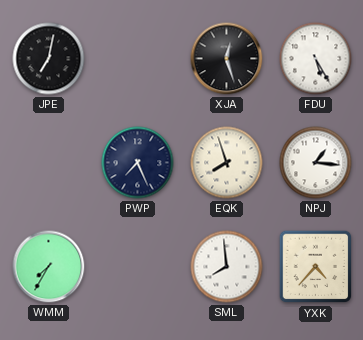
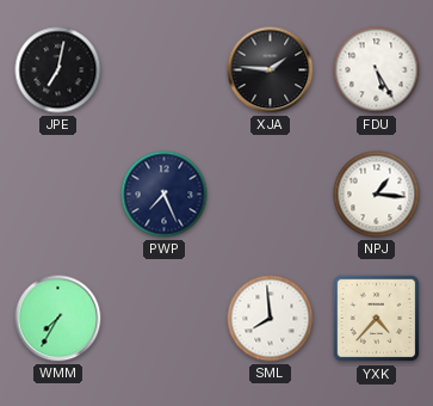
XJA: 12:27 -> 1:46
EQK: 7:57 -> none
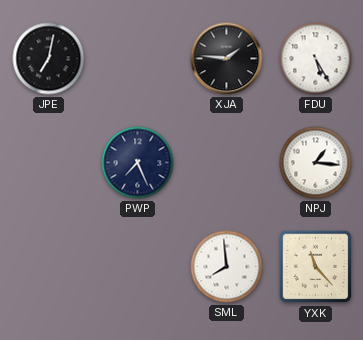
WMM: 7:35 -> none
YXK: 4:37 -> 11:23
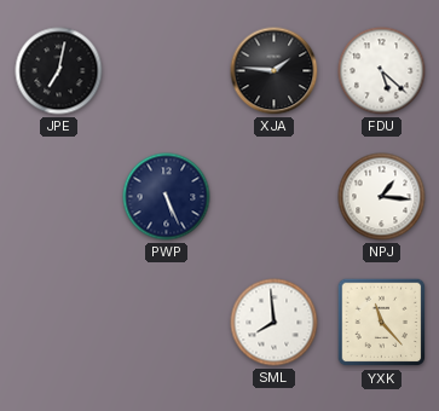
FDU: 5:25 -> 5:22
PWP: 7:26 -> 5:26
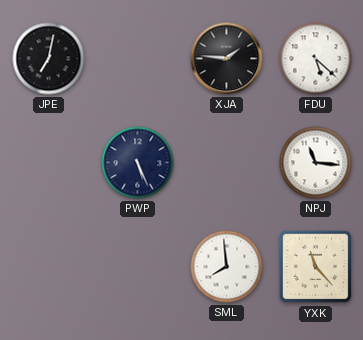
NPJ: 1:16 -> 11:16
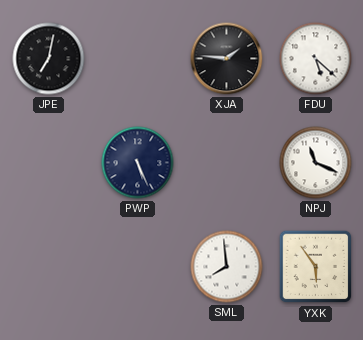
NPJ: 11:16 -> 11:19
YXK: 11:23 -> 5:54
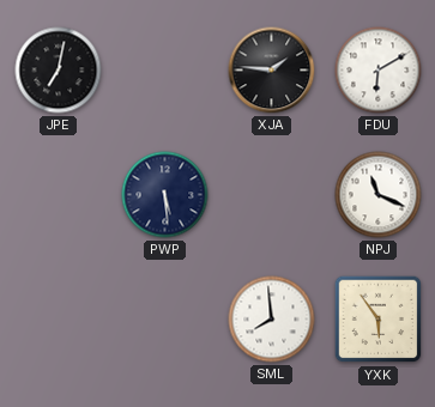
FDU: 5:22 -> 6:10
PWP: 5:26 -> 5:29
